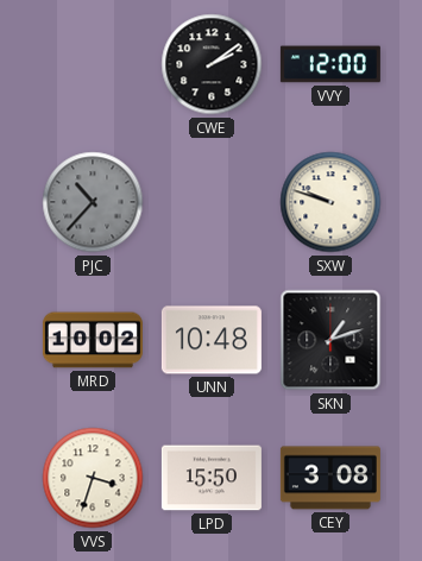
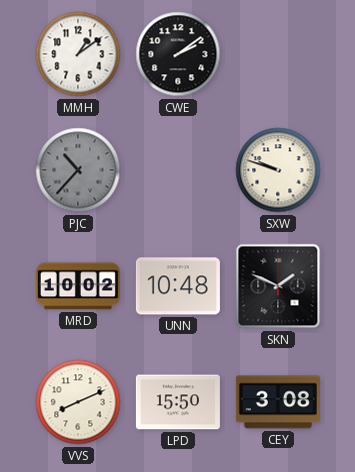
MMH: none -> 1:09
VVY: 12:00 -> none
SKN: 1:12 -> 1:49
VVS: 3:33 -> 8:11
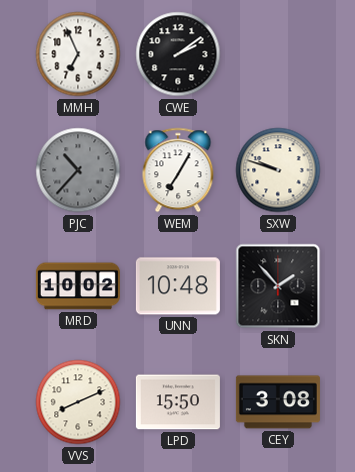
MMH: 1:09 -> 6:56
WEM: none -> 7:05
SKN: 1:49 -> 1:53
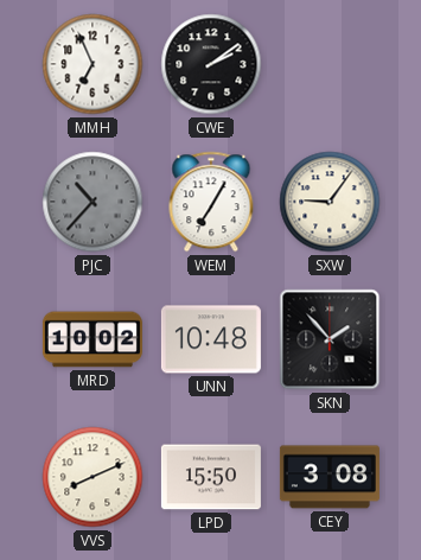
SXW: 9:48 -> 9:06
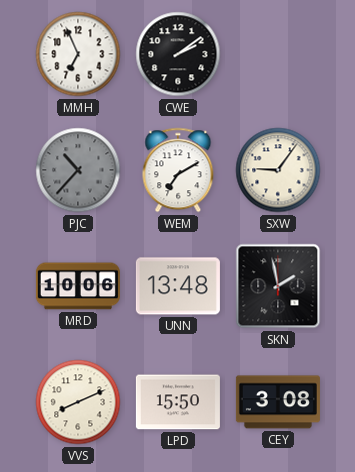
WEM: 7:05 -> 7:10
MRD: 10:02 -> 10:06
UNN: 10:48 -> 13:48
SKN: 1:53 -> 1:58
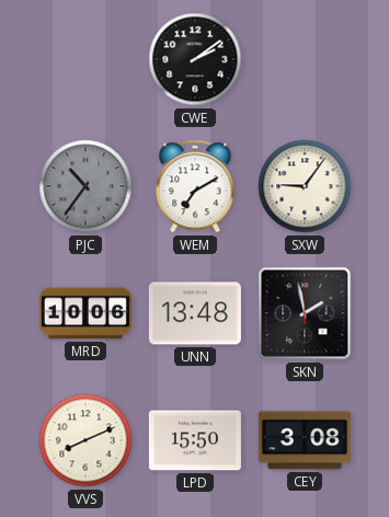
MMH: 6:56 -> none
PJC: 10:37 -> 10:36
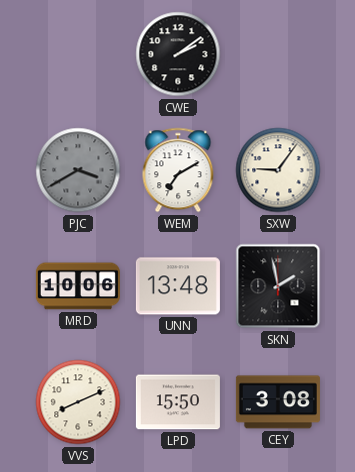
PJC: 10:36 -> 3:40
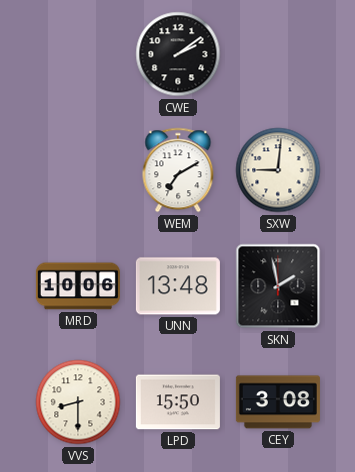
PJC: 3:40 -> none
SXW: 9:06 -> 9:01
VVS: 8:11 -> 8:30
